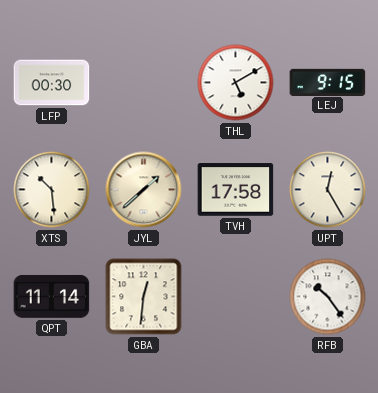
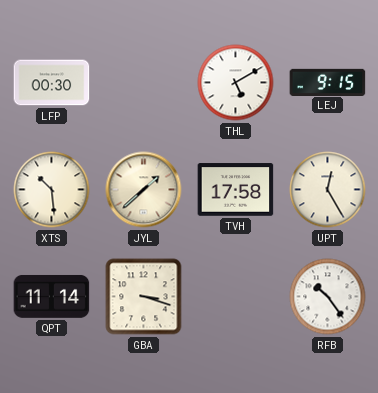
GBA: 12:31 -> 3:18
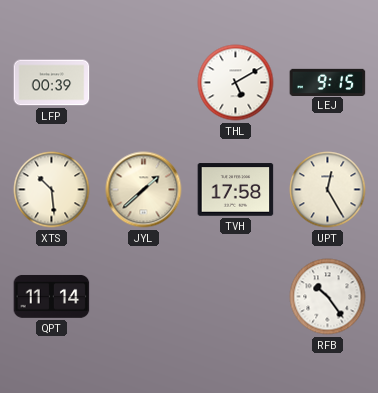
LFP: 00:30 -> 00:39
GBA: 3:18 -> none
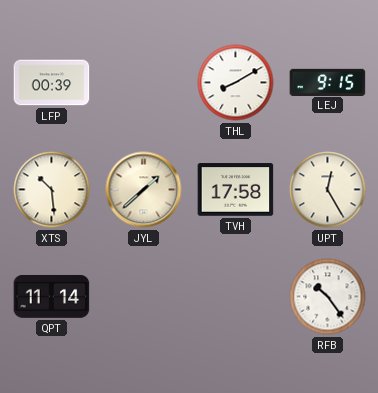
THL: 5:10 -> 8:10
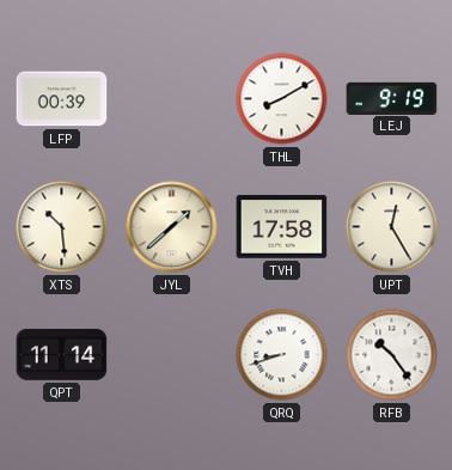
LEJ: 9:15 -> 9:19
QRQ: none -> 8:42
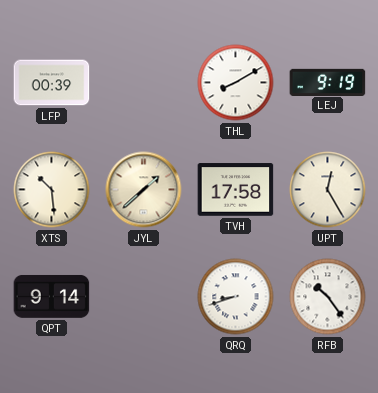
QPT: 11:14 -> 9:14
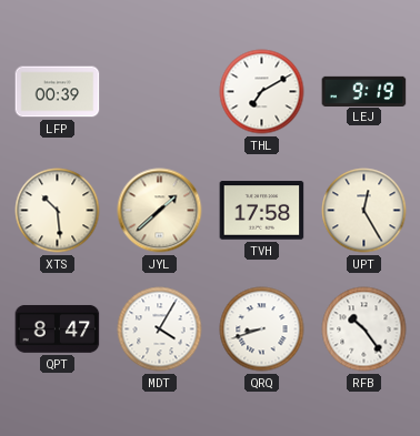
THL: 8:10 -> 7:10
QPT: 9:14 -> 8:47
MDT: none -> 4:05
